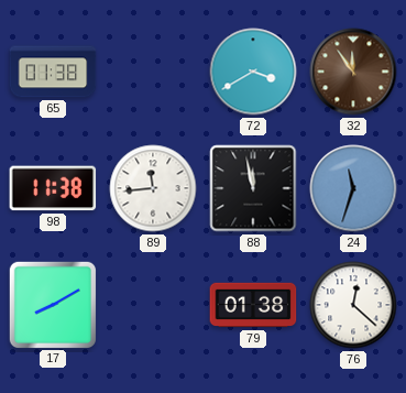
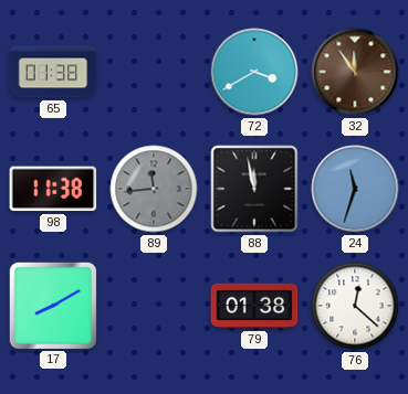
89 dial: white -> grey
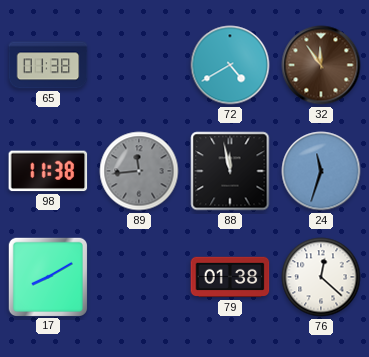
72: 3:40 -> 4:40
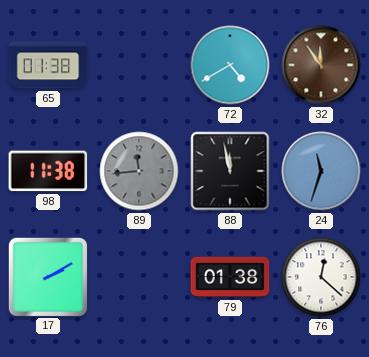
17: 8:10 -> 2:10
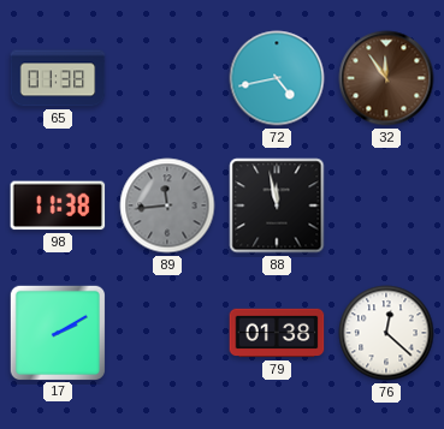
72: 4:40 -> 4:43
24: 11:33 -> none
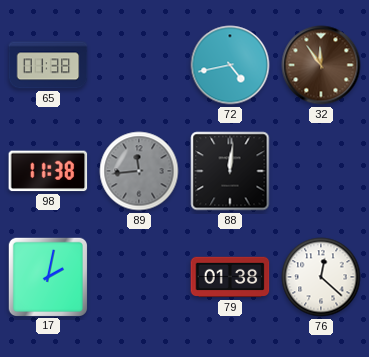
88: 11:58 -> 12:01
17: 2:10 -> 2:02
